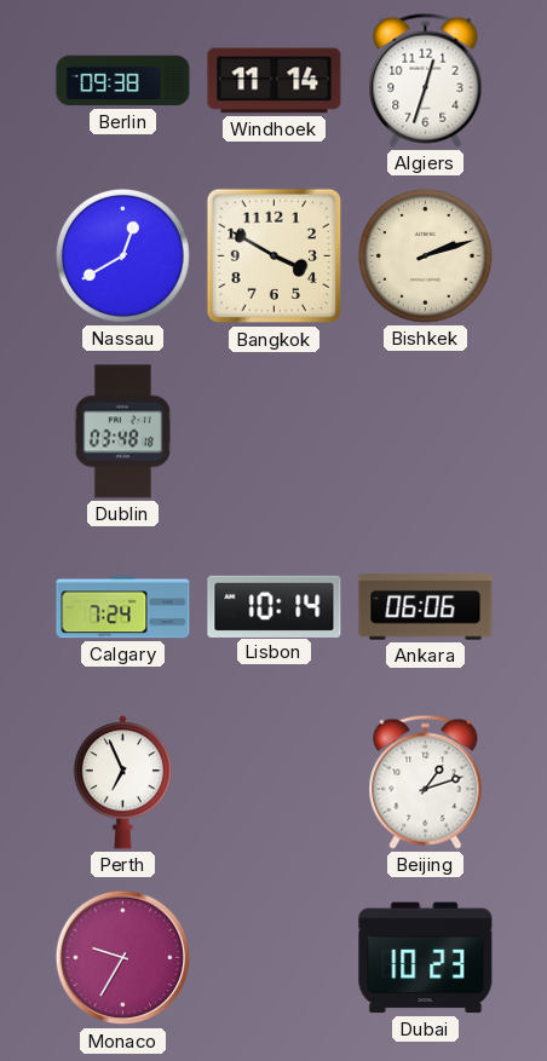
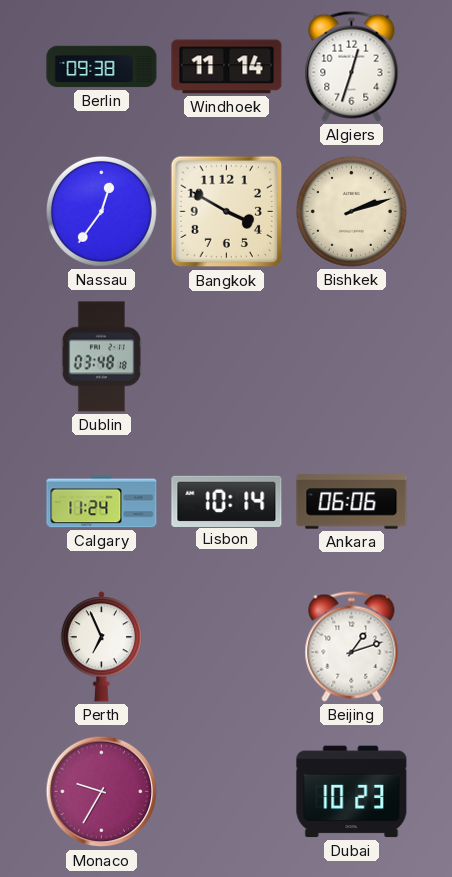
Nassau: 12:40 -> 12:36
Calgary: 7:24 -> 11:24
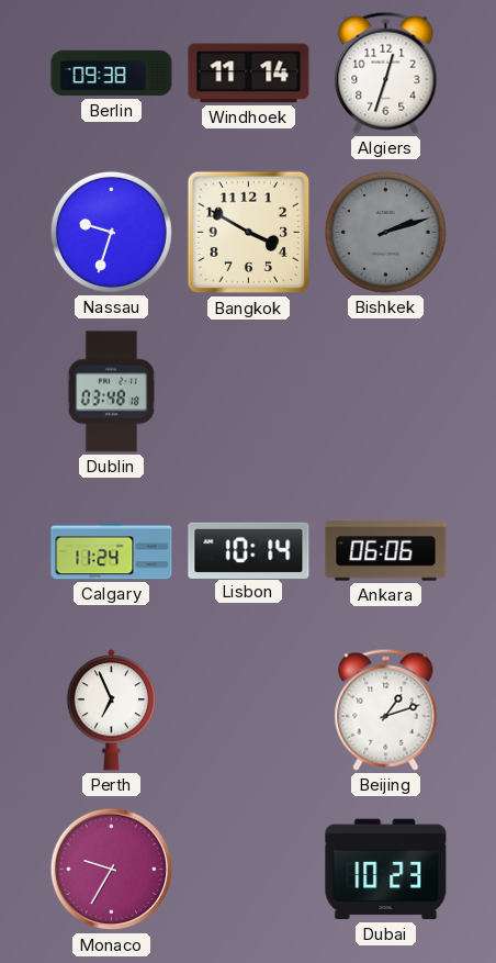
Nassau: 12:36 -> 9:33
Bishkek dial: cream -> grey
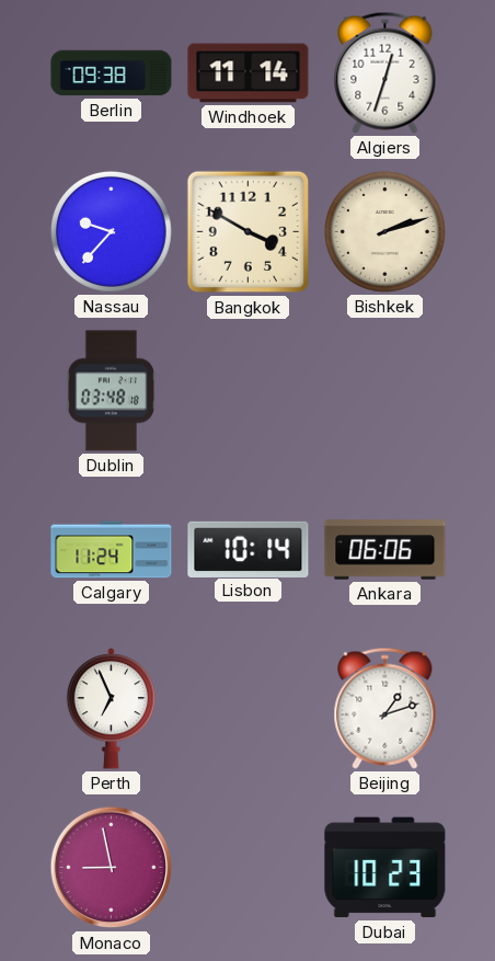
Nassau: 9:33 -> 9:37
Bishkek dial: grey -> cream
Monaco: 9:35 -> 8:58
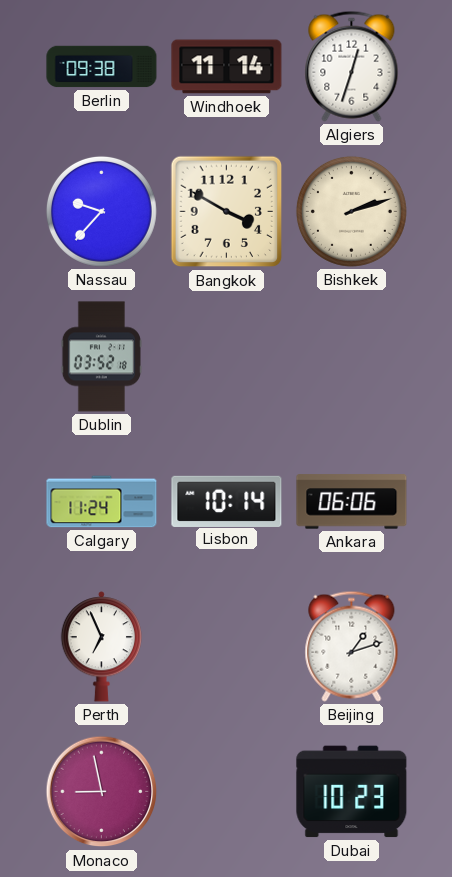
Dublin: 03:48 -> 03:52
